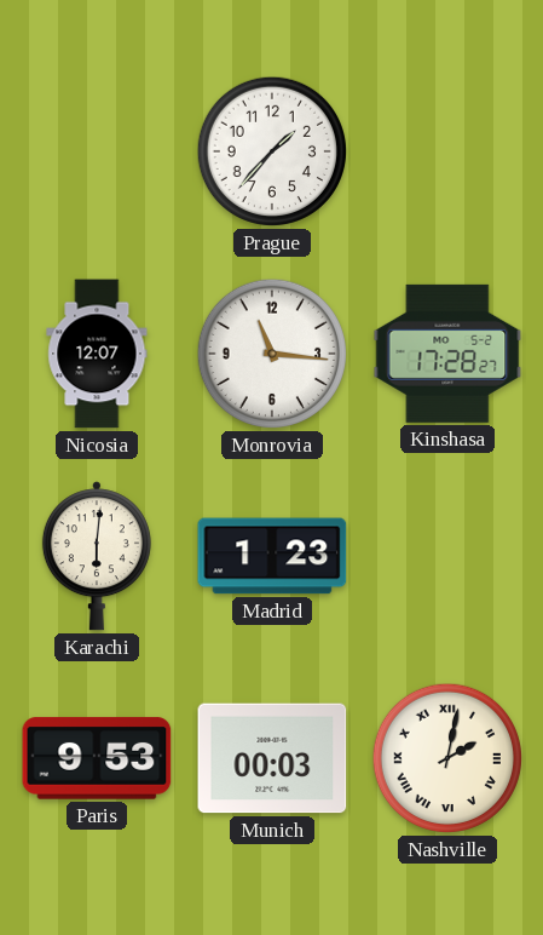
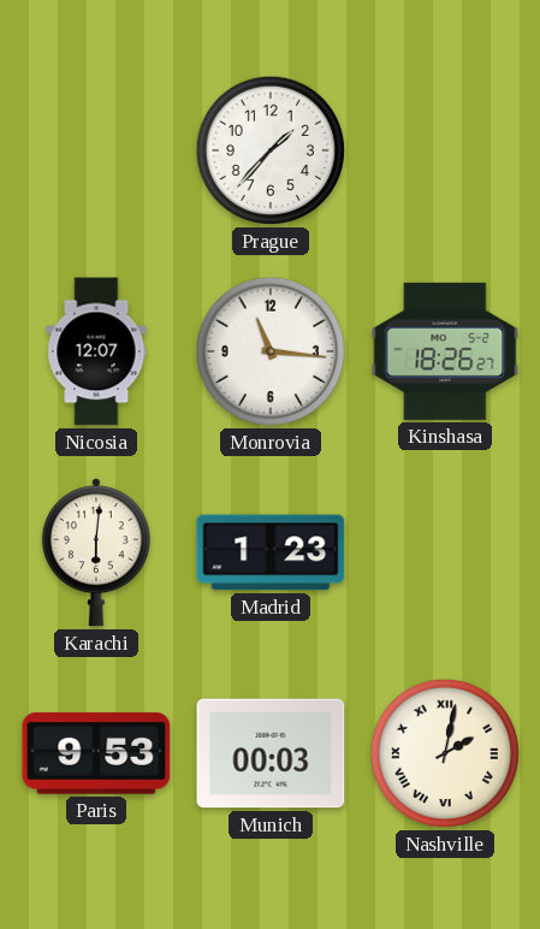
Kinshasa: 17:28 -> 18:26
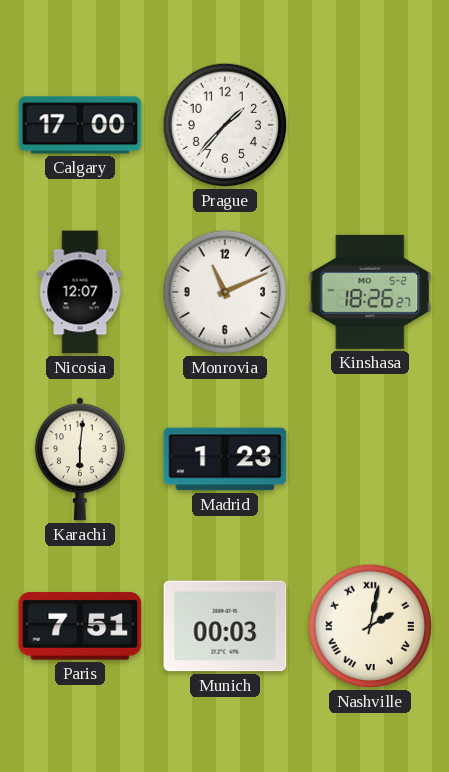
Calgary: none -> 17:00
Monrovia: 11:16 -> 11:11
Paris: 9:53 -> 7:51
